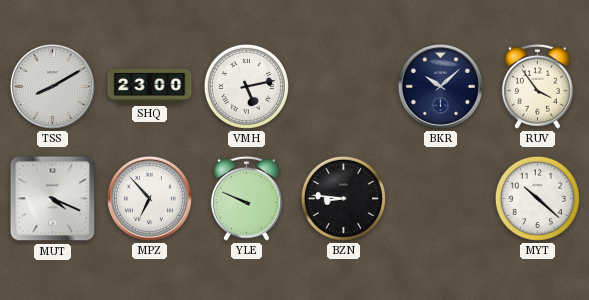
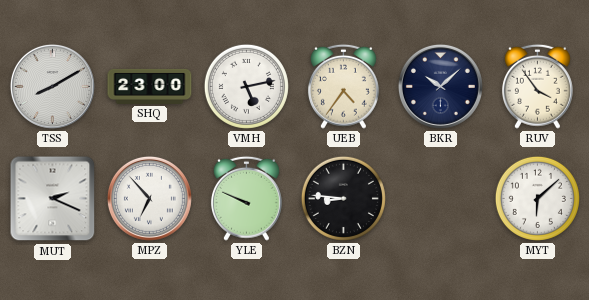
UEB: none -> 4:36
MUT: 4:19 -> 2:19
MYT: 10:22 -> 6:08
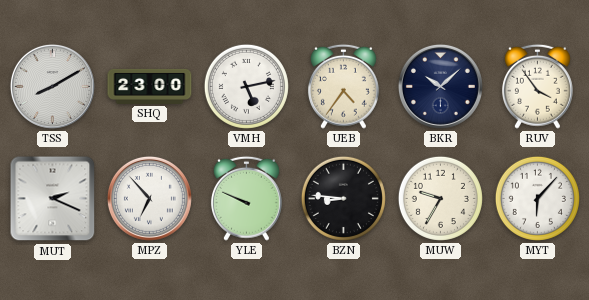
MUW: none -> 9:35
MYT: 6:08 -> 6:07
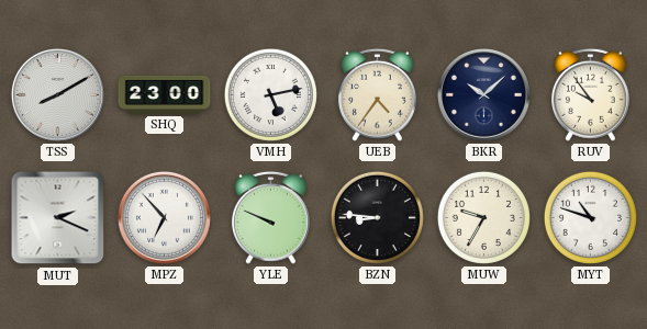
RUV: 3:54 -> 9:54
MYT: 6:07 -> 10:48
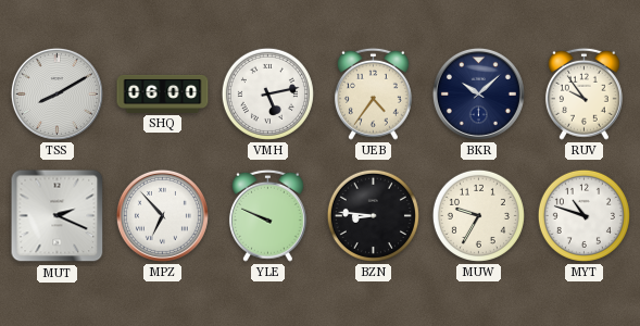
SHQ: 23:00 -> 06:00
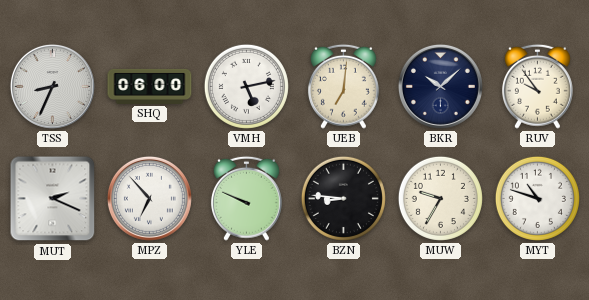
TSS: 8:10 -> 8:34
UEB: 4:36 -> 7:01
